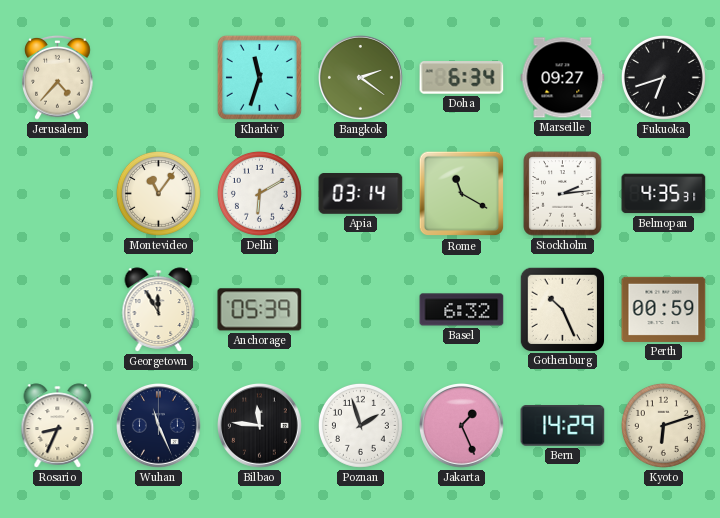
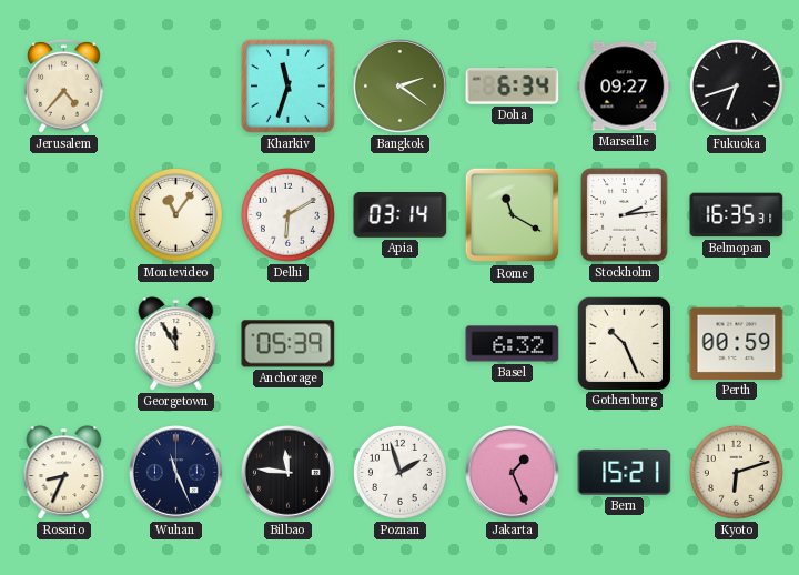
Belmopan: 4:35 -> 16:35
Bern: 14:29 -> 15:21
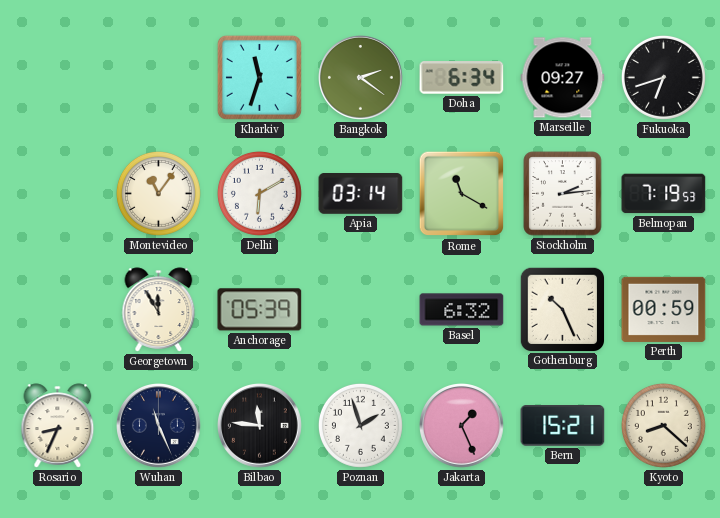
Jerusalem: 4:37 -> none
Belmopan: 16:35 -> 7:19
Kyoto: 6:12 -> 8:22
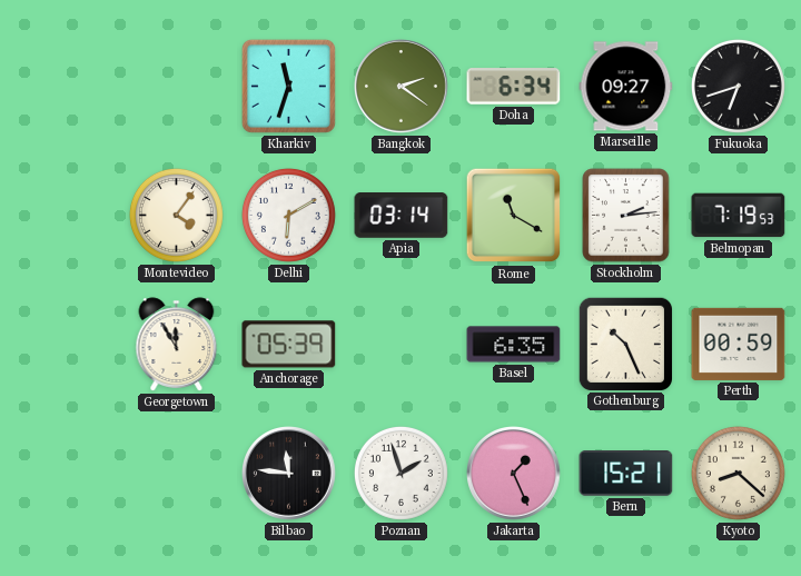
Montevideo: 11:06 -> 4:06
Basel: 6:32 -> 6:35
Rosario: 8:34 -> none
Wuhan: 11:26 -> none
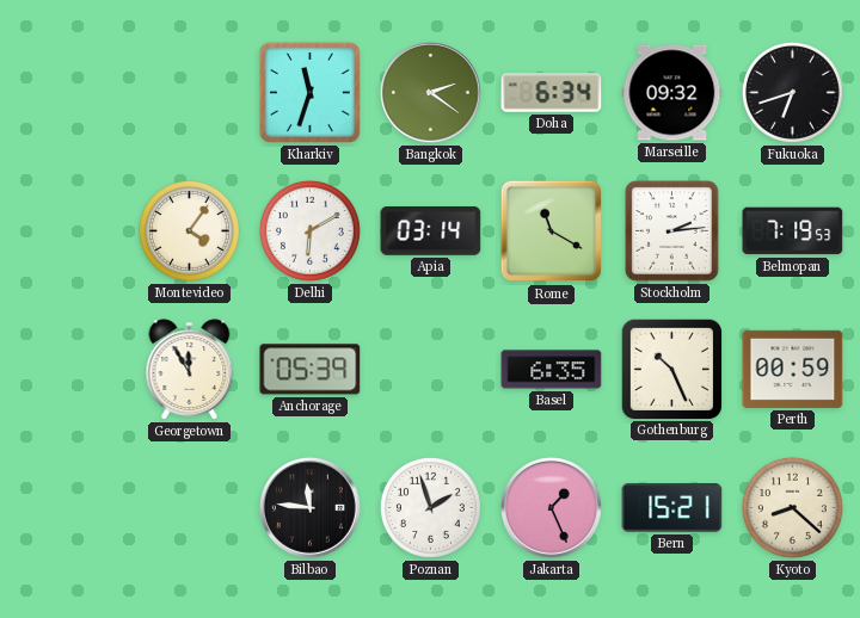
Marseille: 09:27 -> 09:32
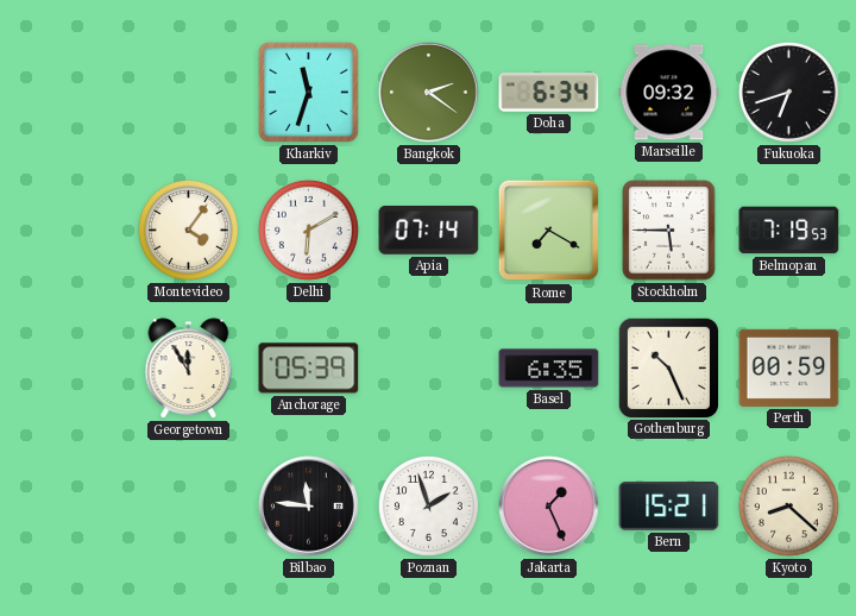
Apia: 03:14 -> 07:14
Rome: 11:20 -> 7:20
Stockholm: 2:14 -> 5:45
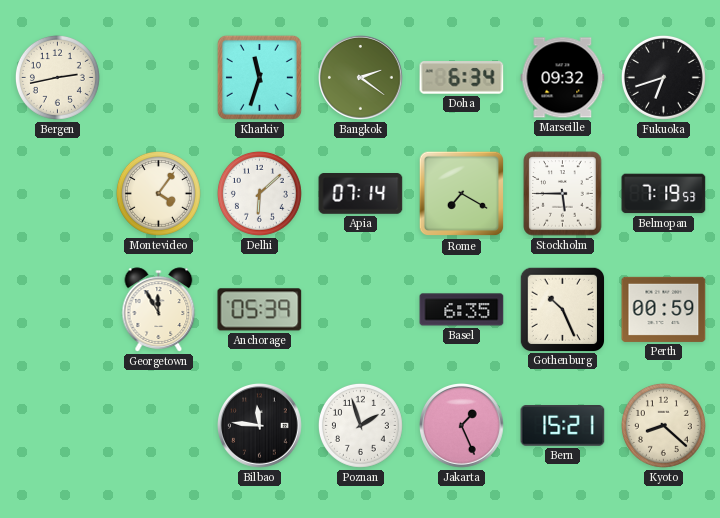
Bergen: none -> 2:43
Delhi: 6:10 -> 6:08
